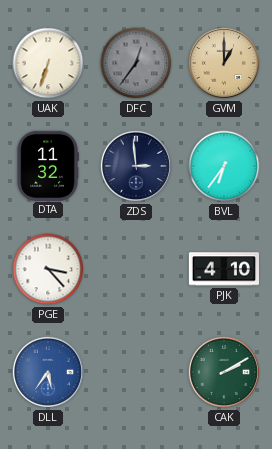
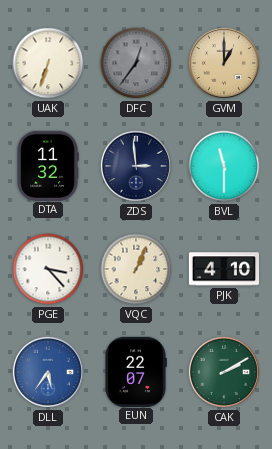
BVL: 6:36 -> 11:30
VQC: none -> 1:04
EUN: none -> 22:07
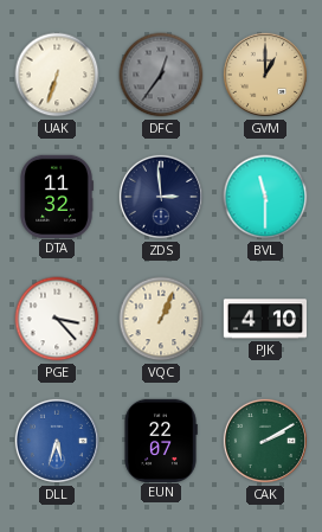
DLL: 5:36 -> 5:33
